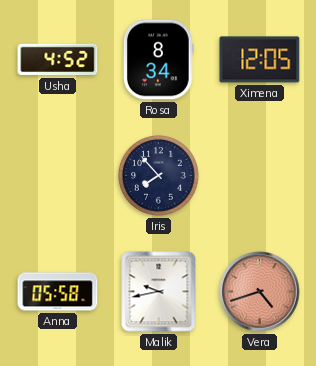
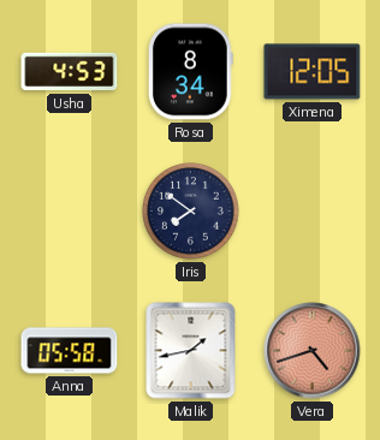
Usha: 4:52 -> 4:53
Iris: 7:53 -> 7:51
Malik: 9:43 -> 1:43
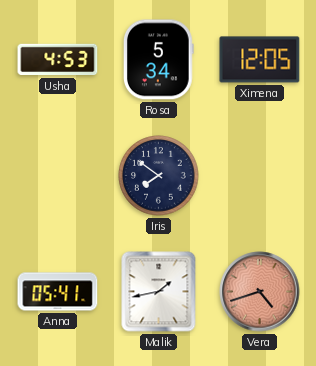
Rosa: 8:34 -> 5:34
Anna: 05:58 -> 05:41
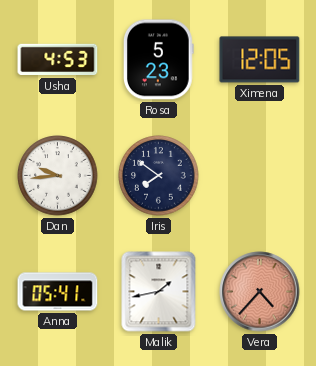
Rosa: 5:34 -> 5:23
Dan: none -> 9:44
Vera: 4:42 -> 4:37
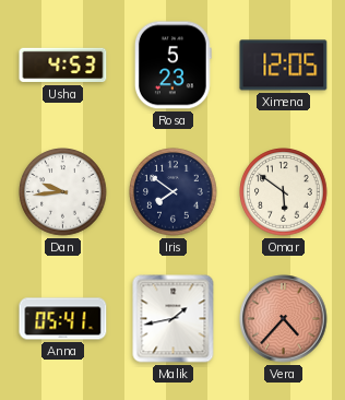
Omar: none -> 5:51
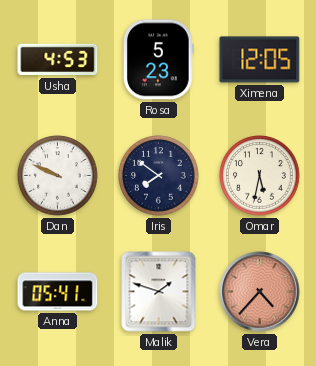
Dan: 9:44 -> 9:49
Omar: 5:51 -> 5:32
Malik: 1:43 -> 1:48
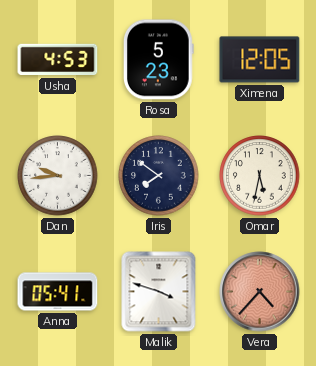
Dan: 9:49 -> 9:44
Malik: 1:48 -> 3:48
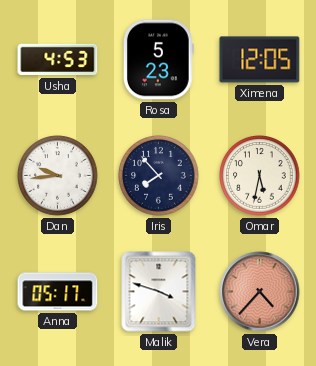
Iris: 7:51 -> 7:53
Anna: 05:41 -> 05:17
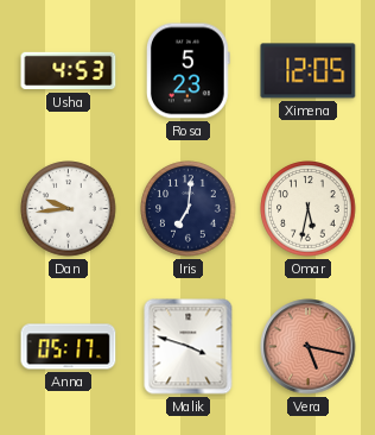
Iris: 7:53 -> 7:01
Vera: 4:37 -> 5:17
